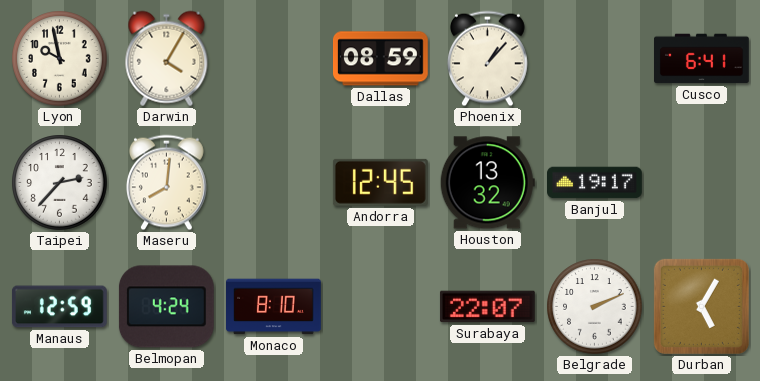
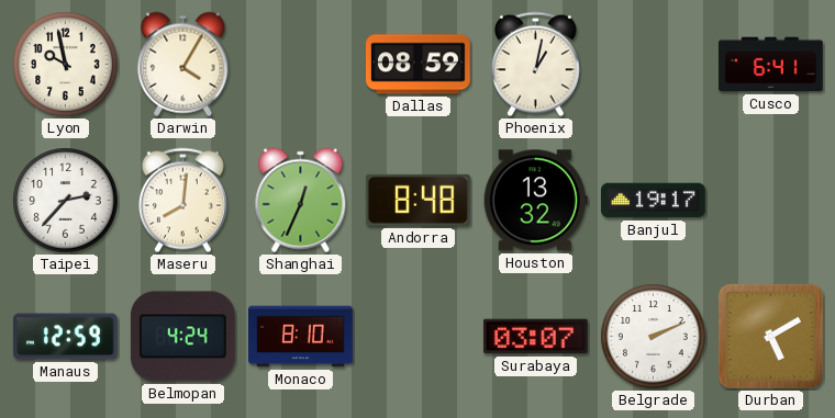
Phoenix: 1:07 -> 1:02
Shanghai: none -> 12:34
Andorra: 12:45 -> 8:48
Surabaya: 22:07 -> 03:07
Durban: 5:05 -> 5:10
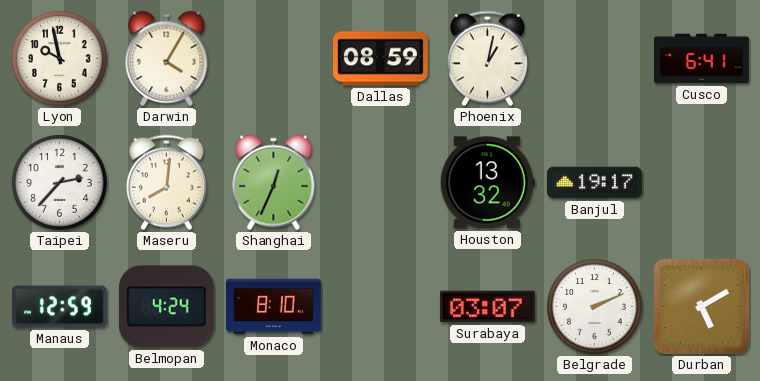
Andorra: 8:48 -> none
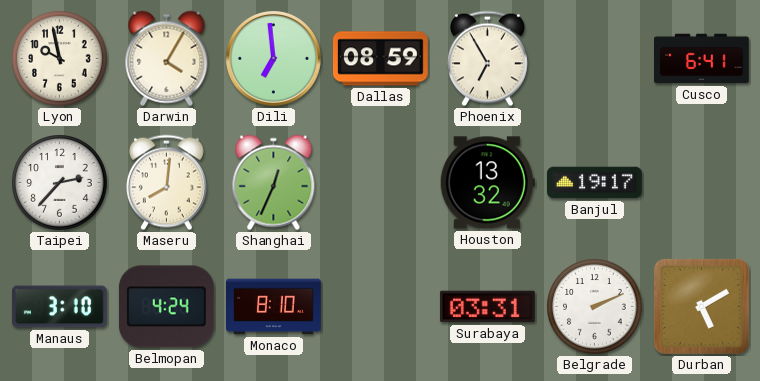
Dili: none -> 6:59
Phoenix: 1:02 -> 6:55
Manaus: 12:59 -> 3:10
Surabaya: 03:07 -> 03:31
